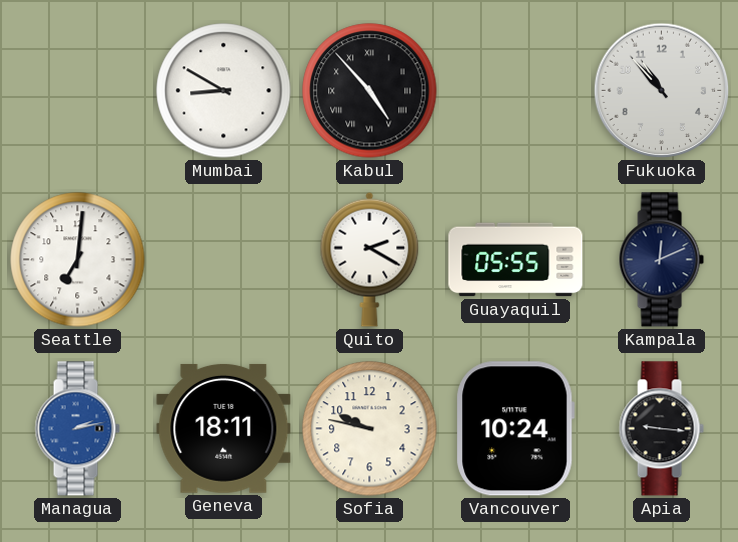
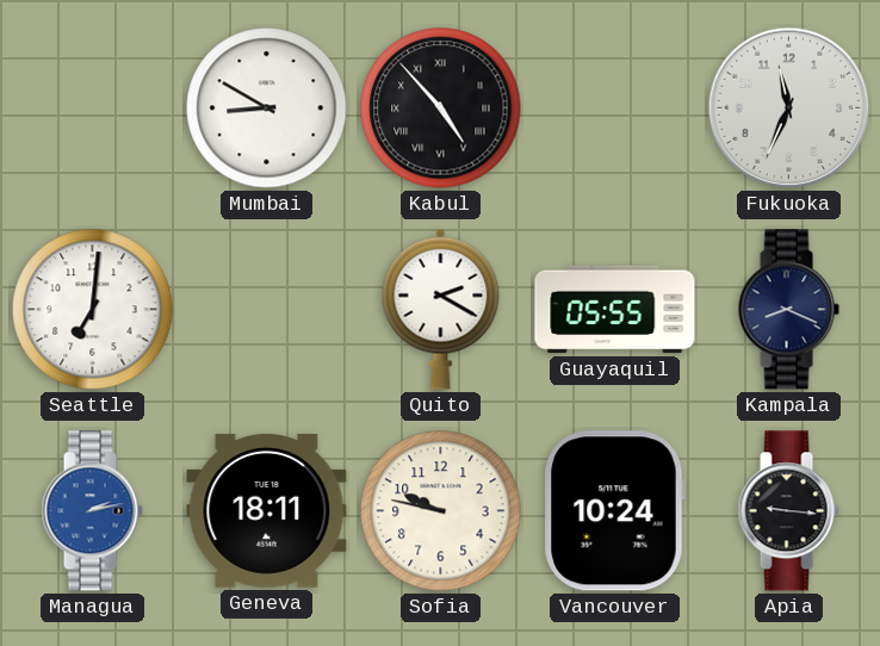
Fukuoka: 10:53 -> 11:34
Kampala: 12:11 -> 8:19
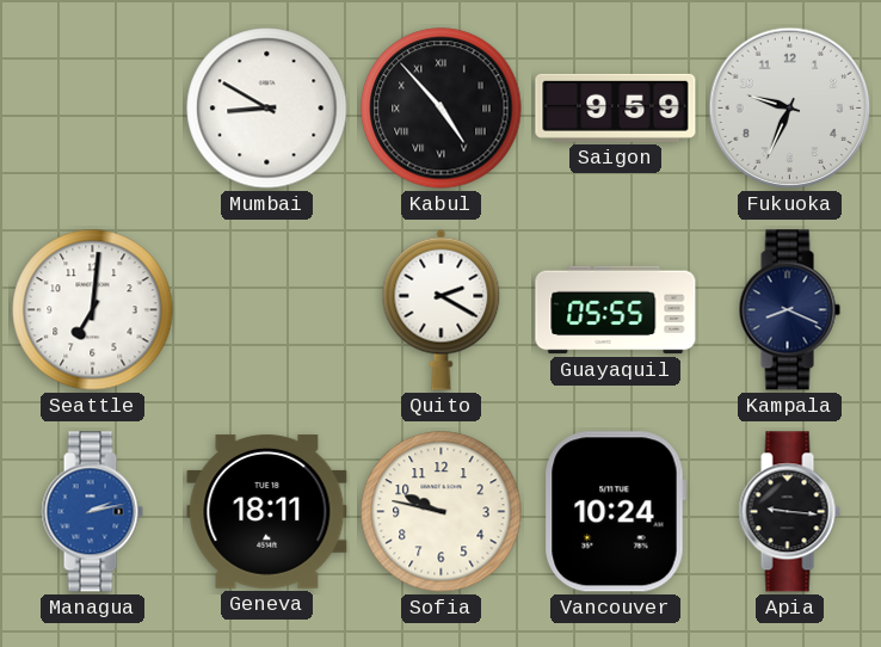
Saigon: none -> 9:59
Fukuoka: 11:34 -> 9:34
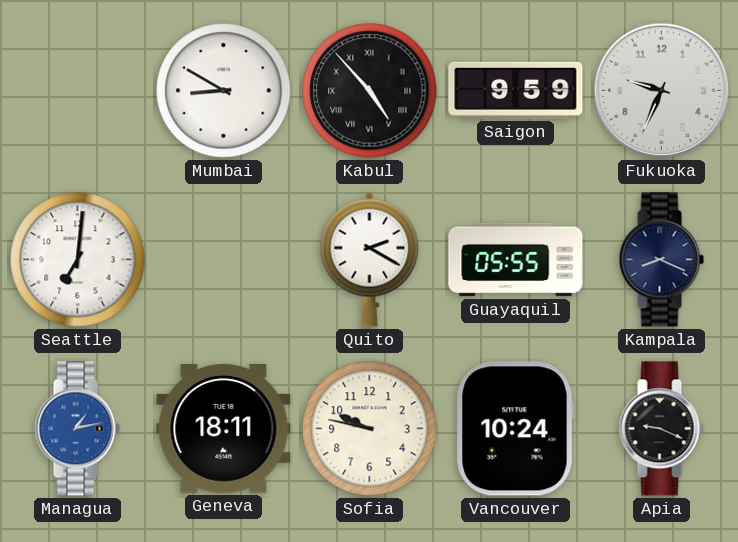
Managua: 2:13 -> 1:13
Apia: 9:16 -> 9:19
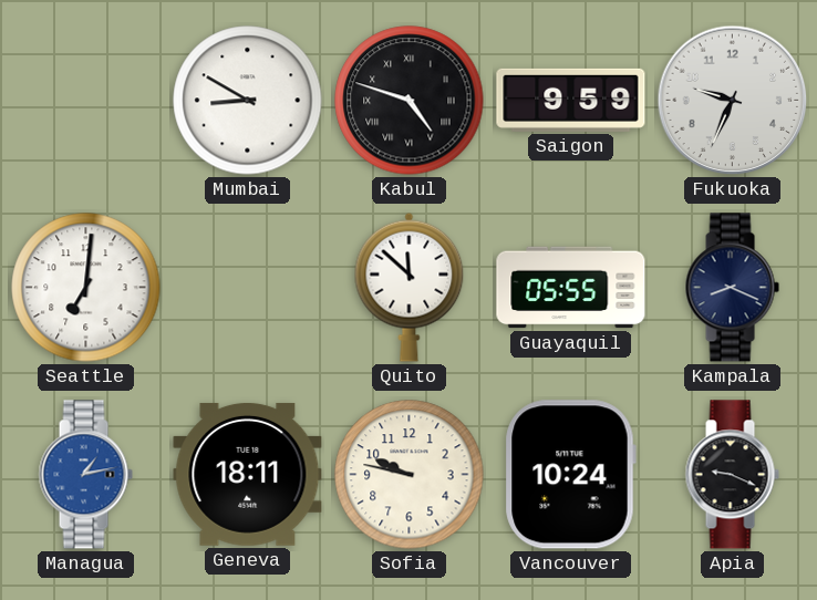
Kabul: 4:53 -> 4:48
Quito: 2:20 -> 11:52
